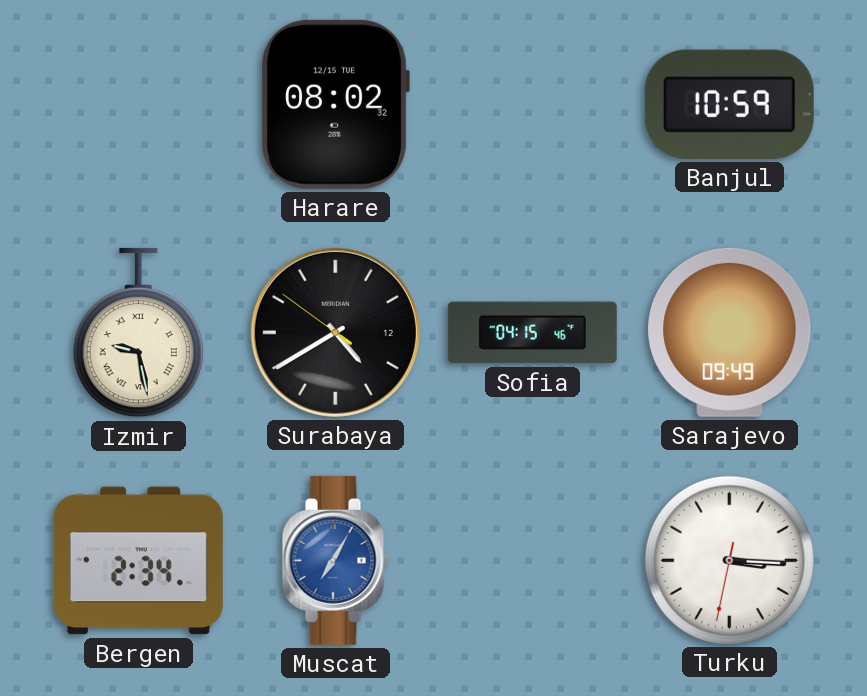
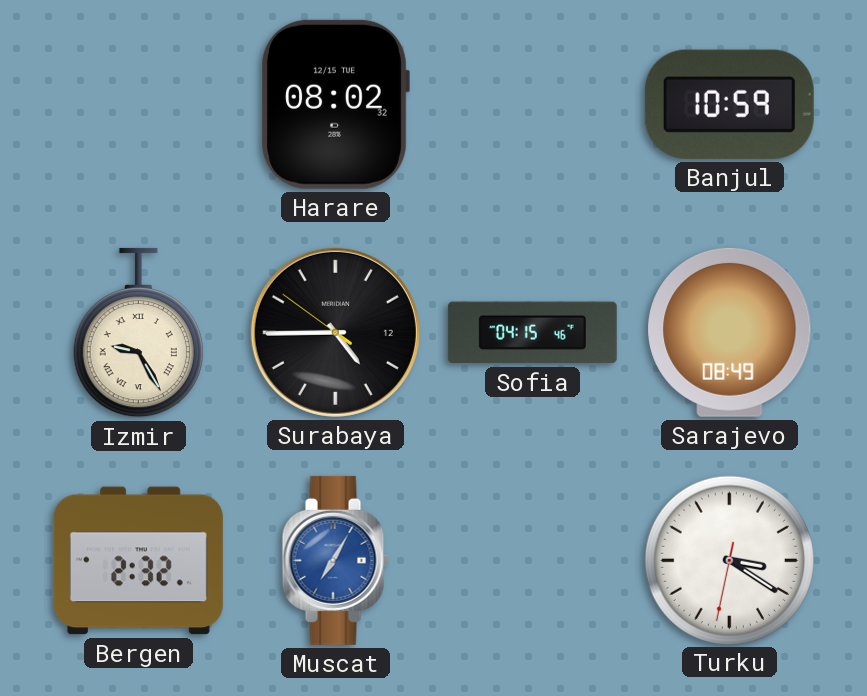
Izmir: 9:28 -> 9:25
Surabaya: 4:39 -> 4:44
Sarajevo: 09:49 -> 08:49
Bergen: 2:34 -> 2:32
Turku: 3:15 -> 3:20
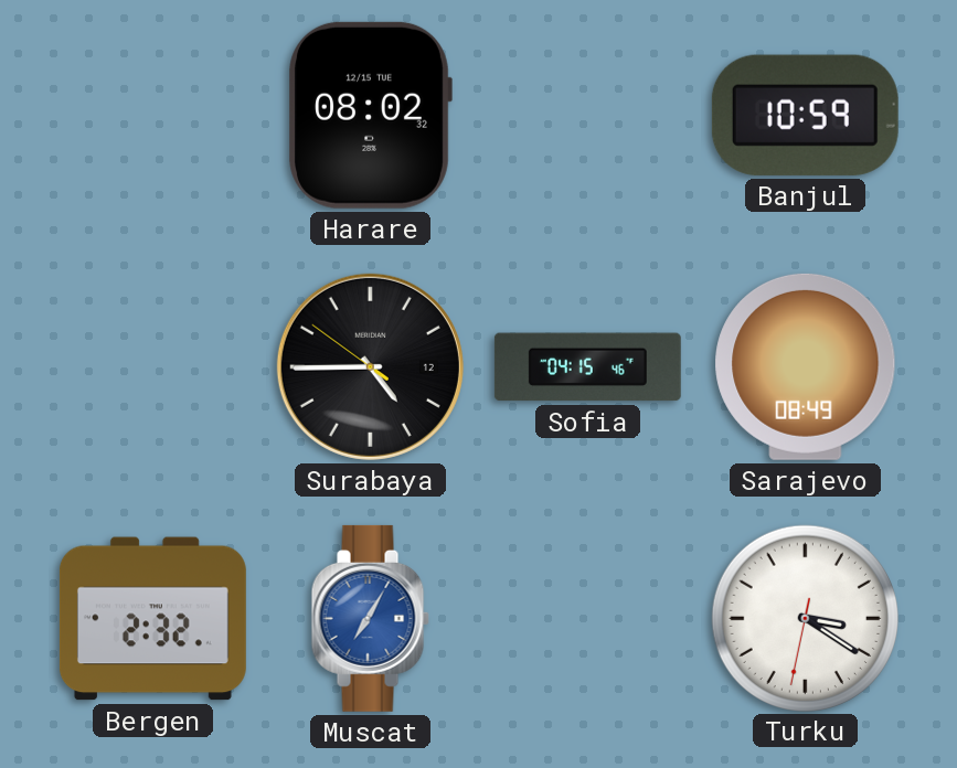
Izmir: 9:25 -> none
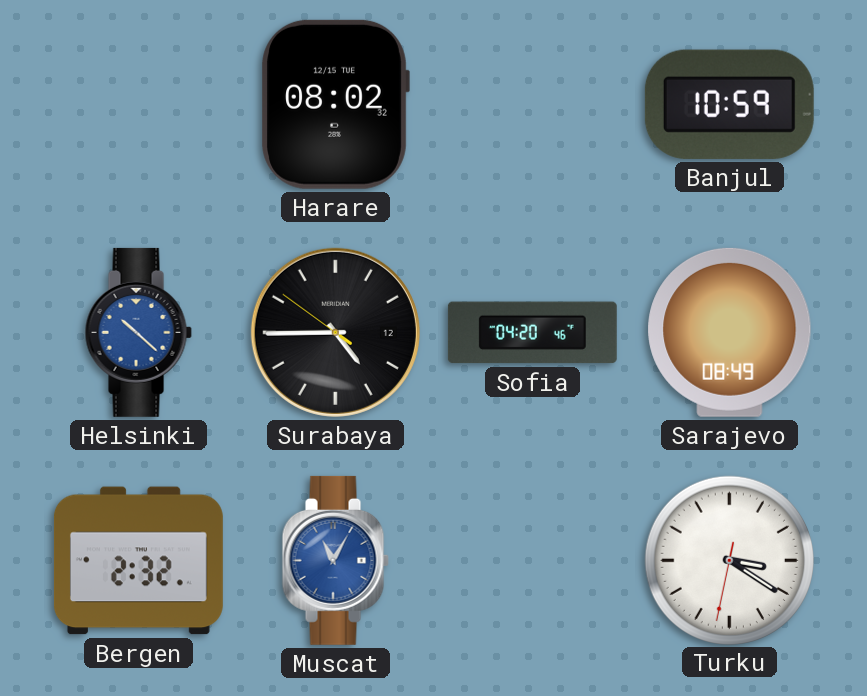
Helsinki: none -> 10:22
Sofia: 04:15 -> 04:20
Muscat: 7:05 -> 11:05
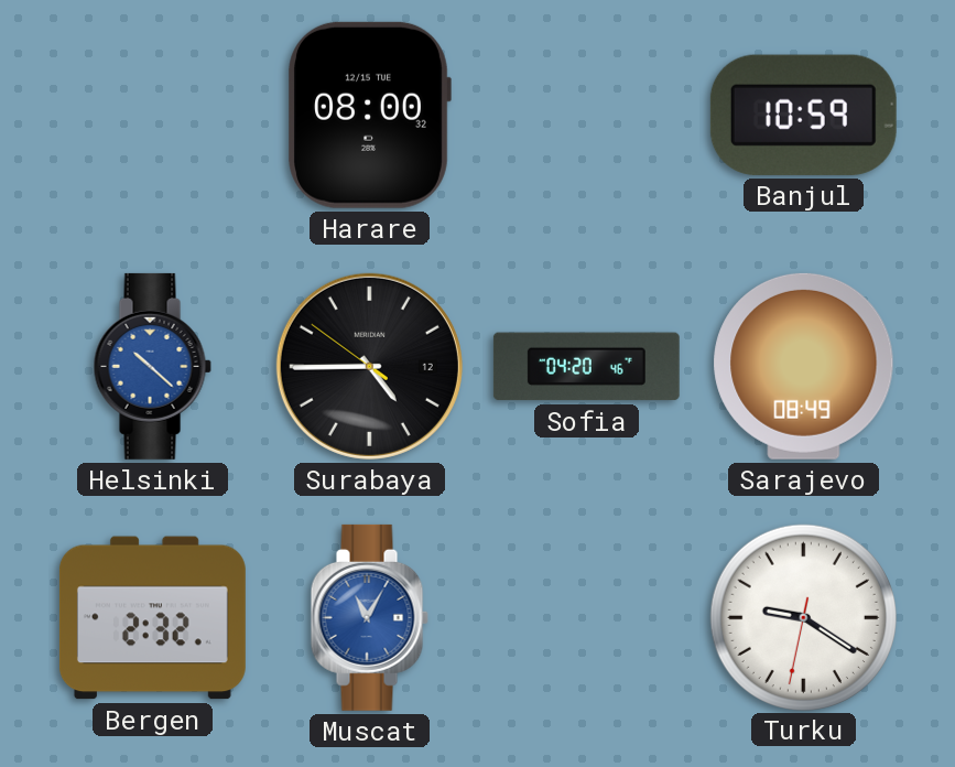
Harare: 08:02 -> 08:00
Turku: 3:20 -> 9:20
